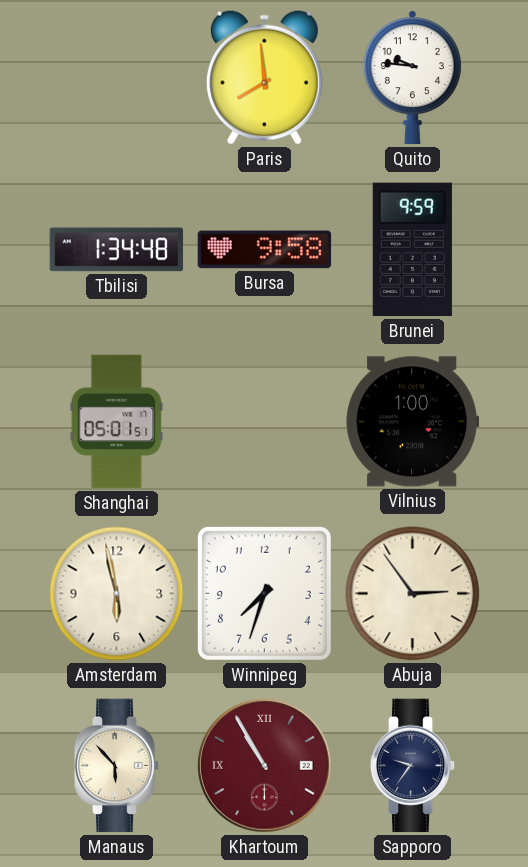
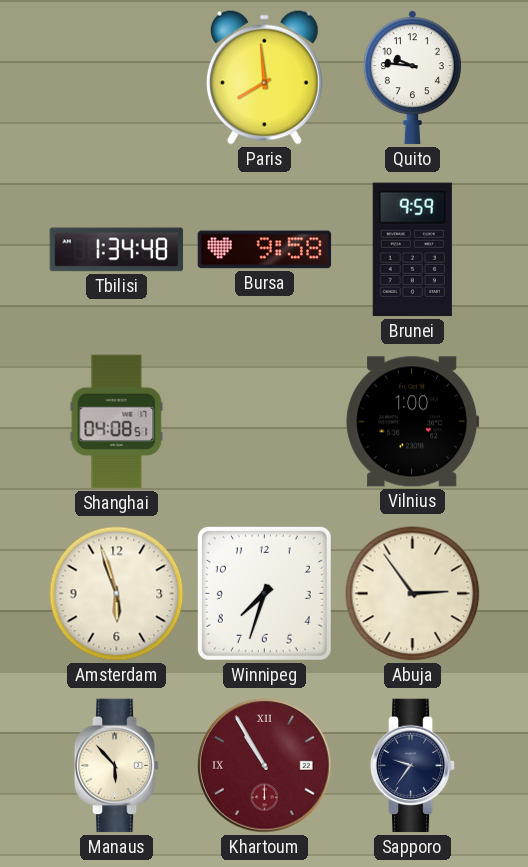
Shanghai: 05:01 -> 04:08
Amsterdam: 5:58 -> 5:57
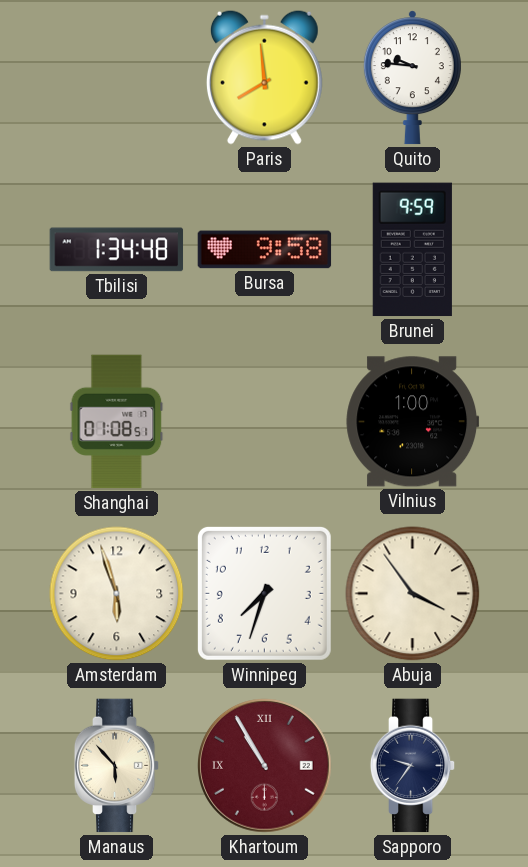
Shanghai: 04:08 -> 01:08
Abuja: 2:54 -> 3:54
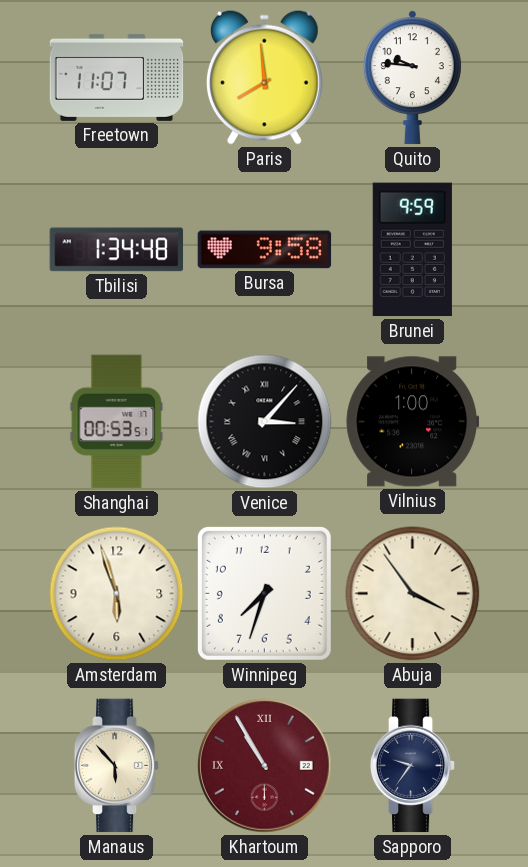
Freetown: none -> 11:07
Shanghai: 01:08 -> 00:53
Venice: none -> 3:07
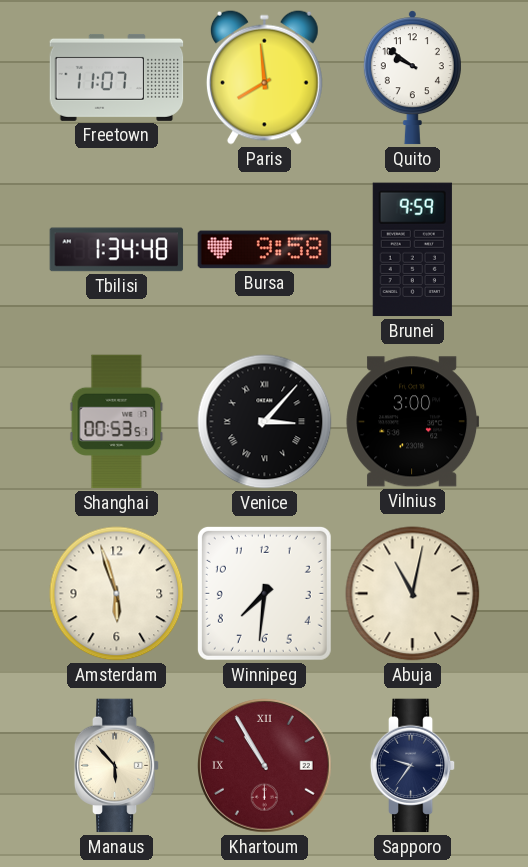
Quito: 9:46 -> 9:51
Vilnius: 1:00 -> 3:00
Winnipeg: 7:33 -> 7:31
Abuja: 3:54 -> 11:02
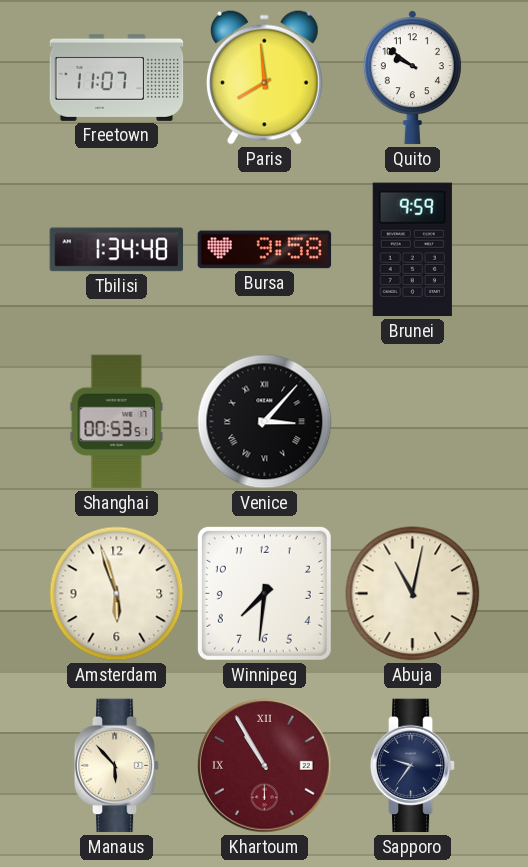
Vilnius: 3:00 -> none
